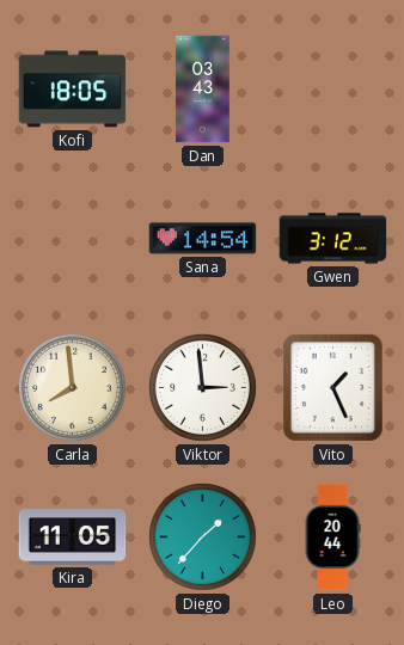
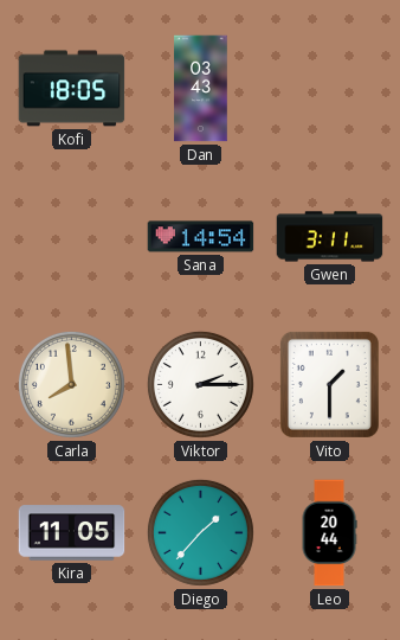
Gwen: 3:12 -> 3:11
Viktor: 2:59 -> 2:15
Vito: 1:26 -> 1:30
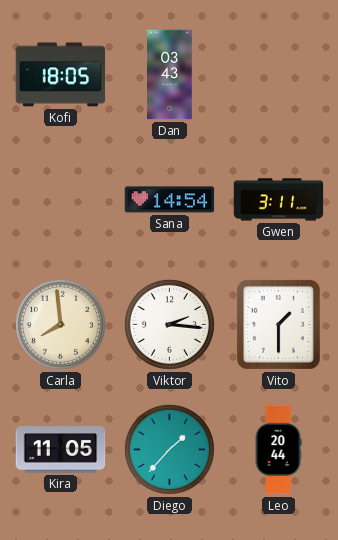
Viktor: 2:15 -> 2:16
